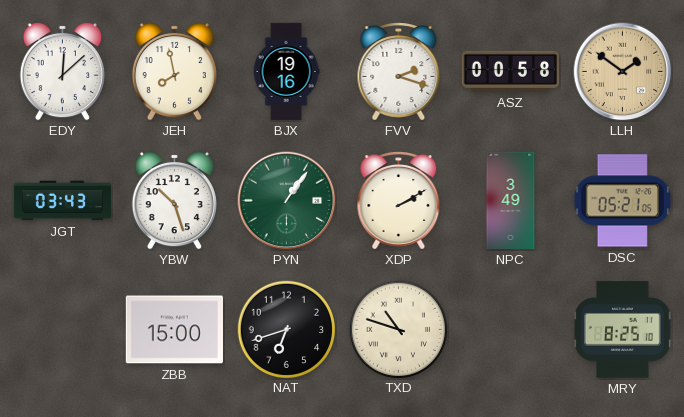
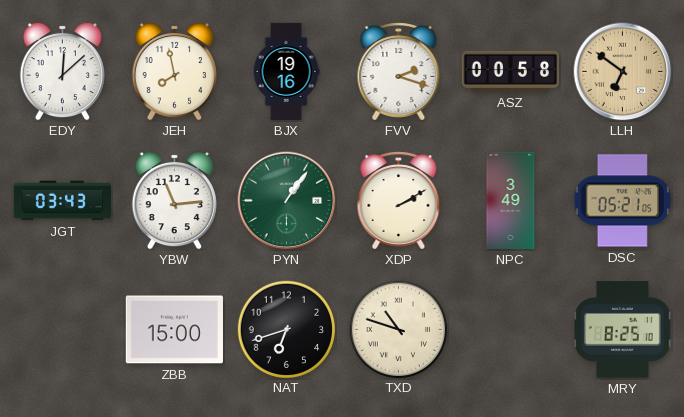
LLH: 1:51 -> 6:51
YBW: 10:27 -> 11:14
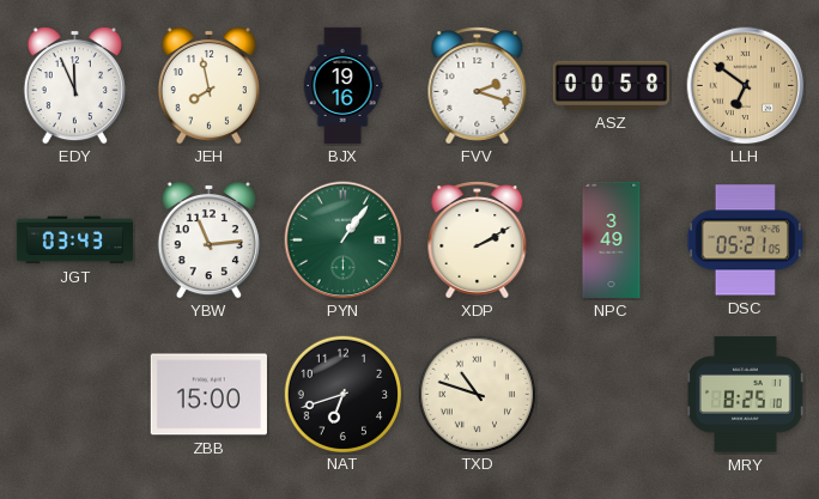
EDY: 12:08 -> 11:56
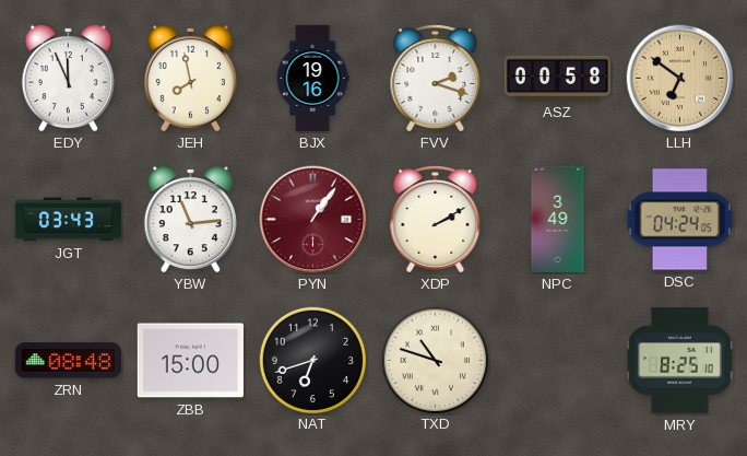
PYN dial: green -> burgundy
DSC: 05:21 -> 04:24
ZRN: none -> 08:48
